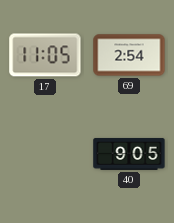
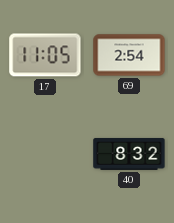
40: 9:05 -> 8:32
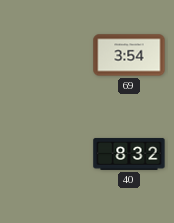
17: 11:05 -> none
69: 2:54 -> 3:54
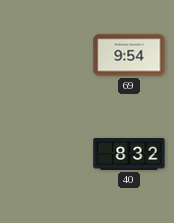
69: 3:54 -> 9:54
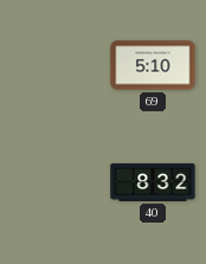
69: 9:54 -> 5:10
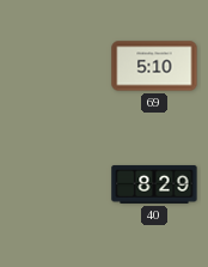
40: 8:32 -> 8:29
